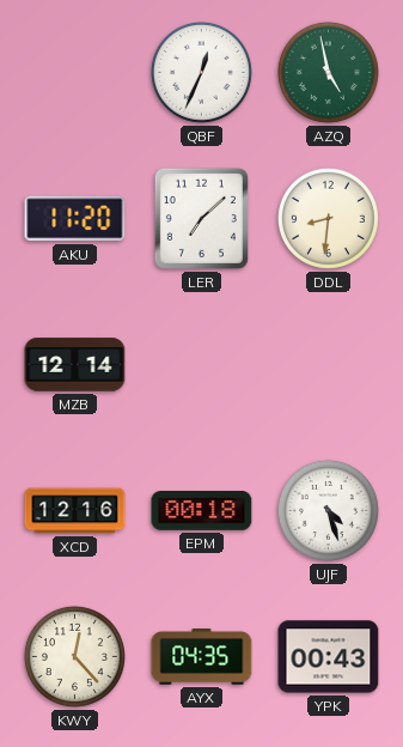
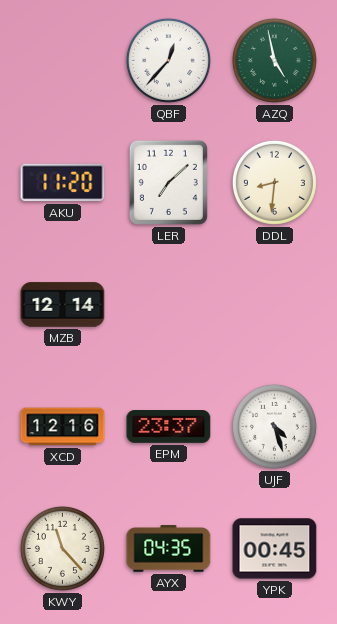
QBF: 12:34 -> 12:37
EPM: 00:18 -> 23:37
KWY: 12:23 -> 11:23
YPK: 00:43 -> 00:45
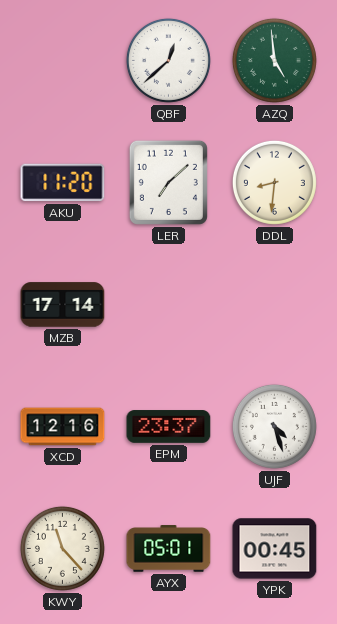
QBF: 12:37 -> 12:38
AZQ: 4:58 -> 4:59
MZB: 12:14 -> 17:14
AYX: 04:35 -> 05:01
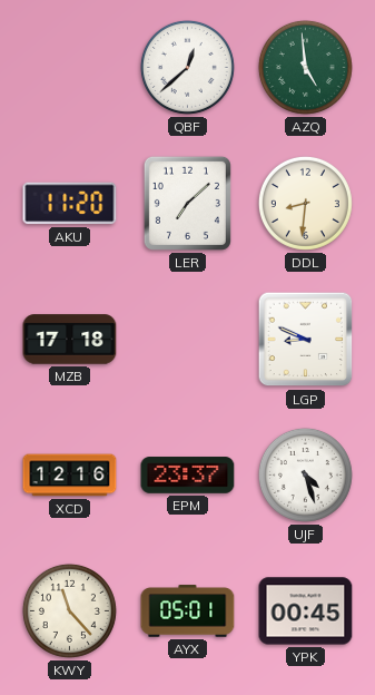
MZB: 17:14 -> 17:18
LGP: none -> 8:49
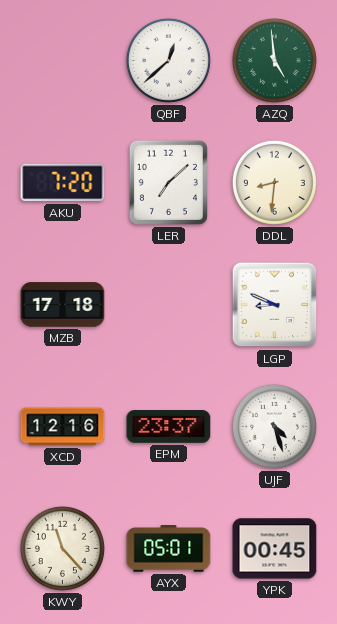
AKU: 11:20 -> 7:20
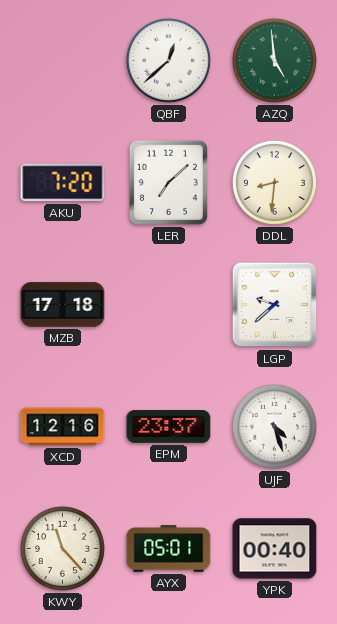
LGP: 8:49 -> 9:38
YPK: 00:45 -> 00:40
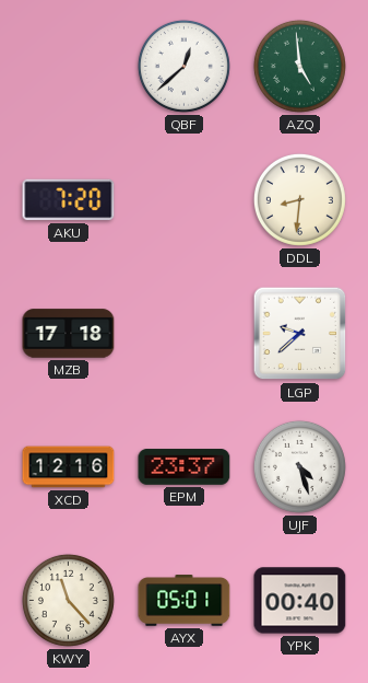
LER: 7:08 -> none
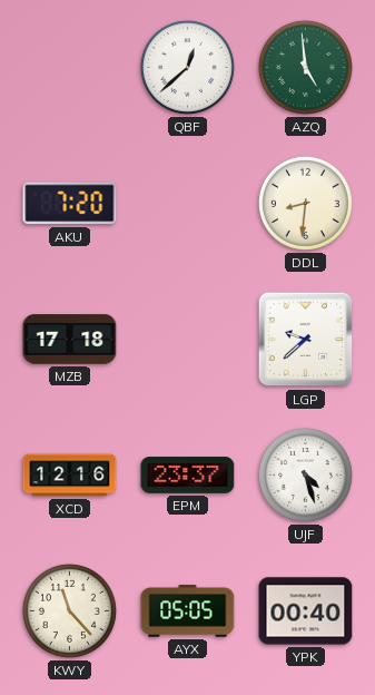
AYX: 05:01 -> 05:05
